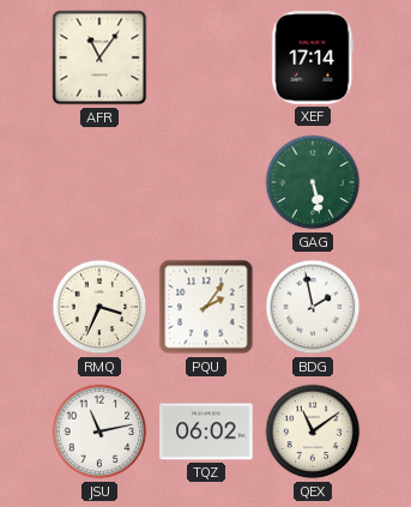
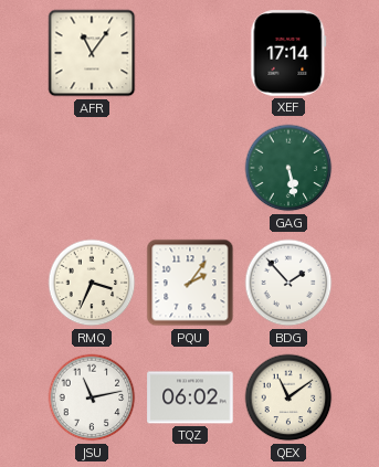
BDG: 1:58 -> 1:53
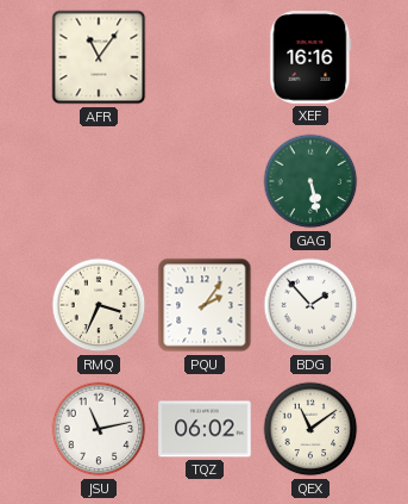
XEF: 17:14 -> 16:16
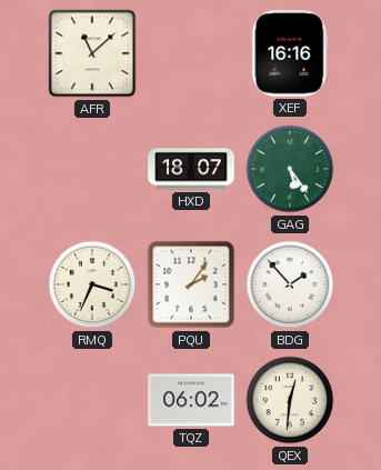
AFR: 11:06 -> 11:08
HXD: none -> 18:07
GAG: 5:28 -> 5:24
JSU: 11:13 -> none
QEX: 11:09 -> 12:31
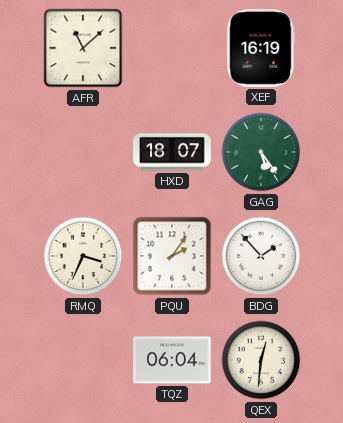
XEF: 16:16 -> 16:19
TQZ: 06:02 -> 06:04
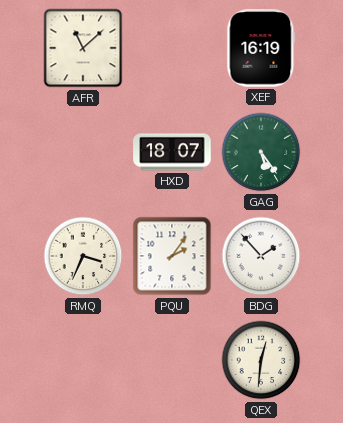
TQZ: 06:04 -> none
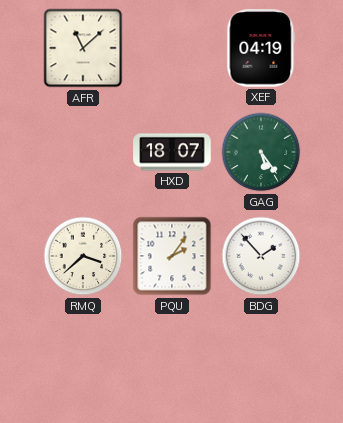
XEF: 16:19 -> 04:19
RMQ: 3:34 -> 3:38
QEX: 12:31 -> none
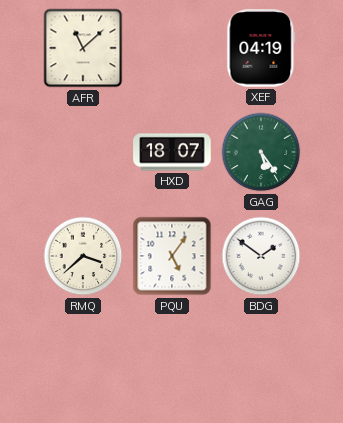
PQU: 2:06 -> 5:06
BDG: 1:53 -> 1:51
